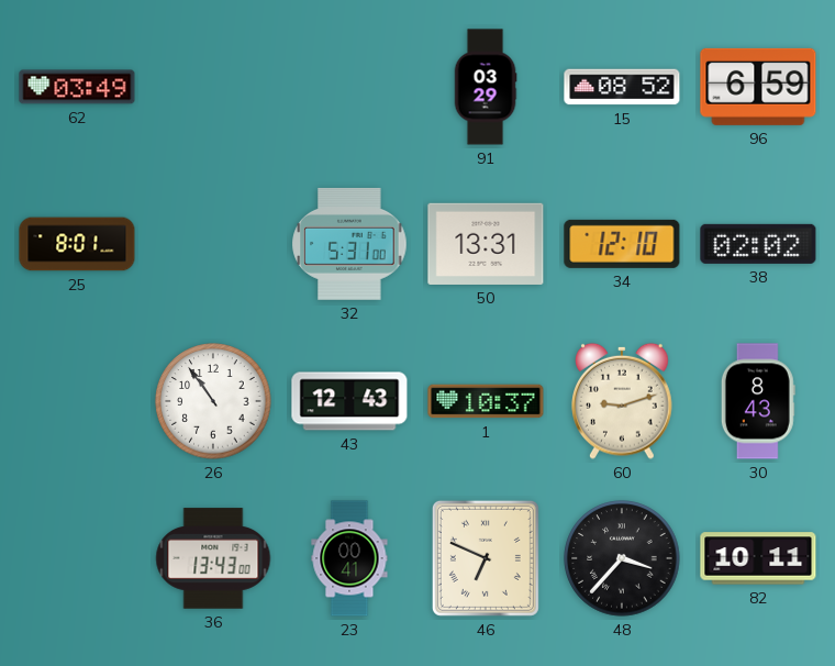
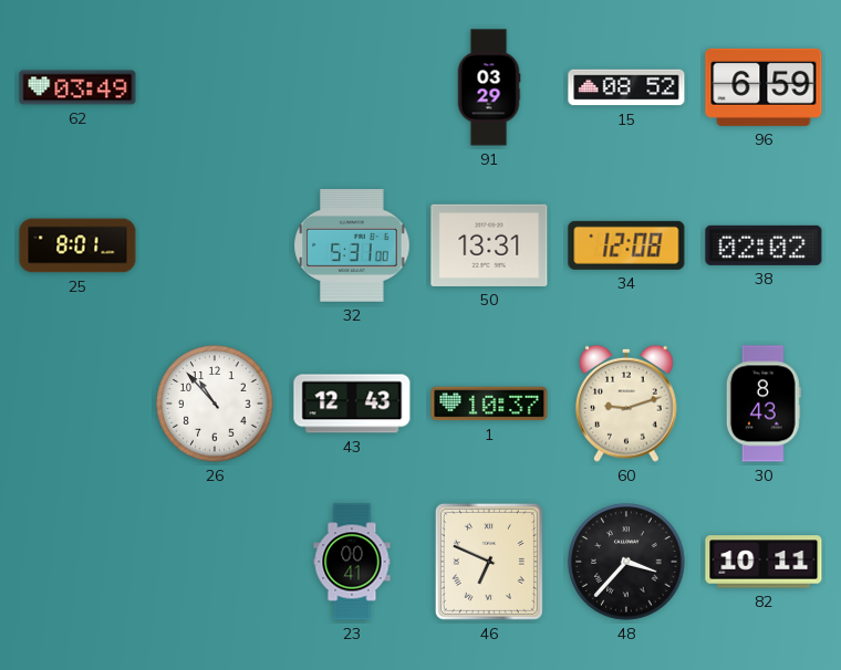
34: 12:10 -> 12:08
26: 10:54 -> 10:53
36: 13:43 -> none
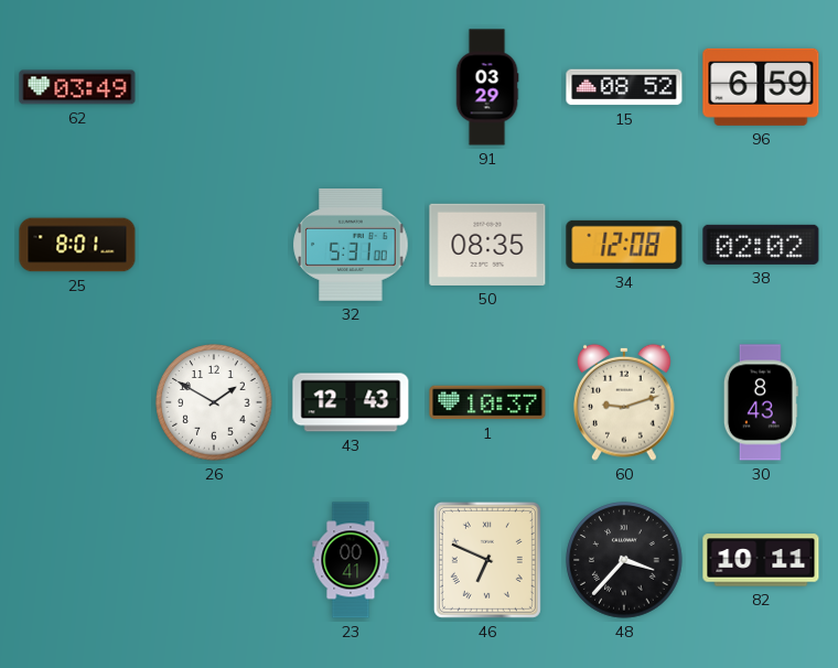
50: 13:31 -> 08:35
26: 10:53 -> 1:50
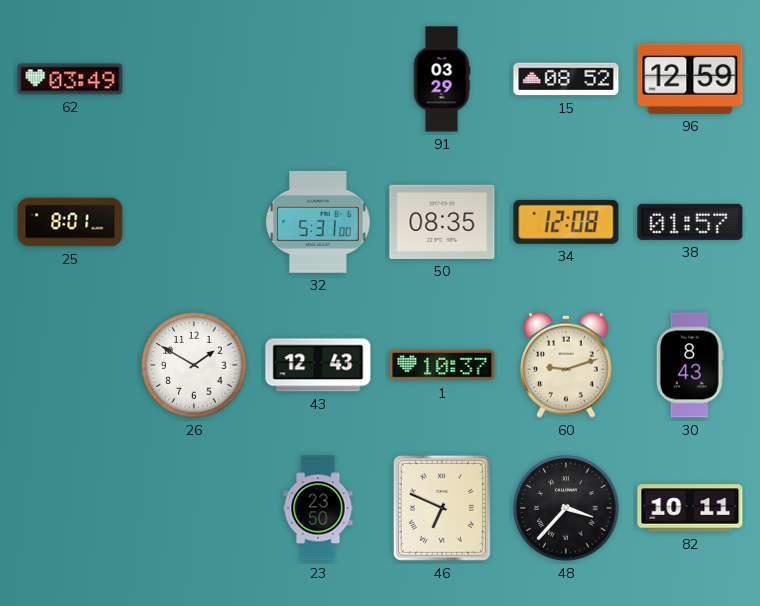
96: 6:59 -> 12:59
38: 02:02 -> 01:57
23: 00:41 -> 23:50
